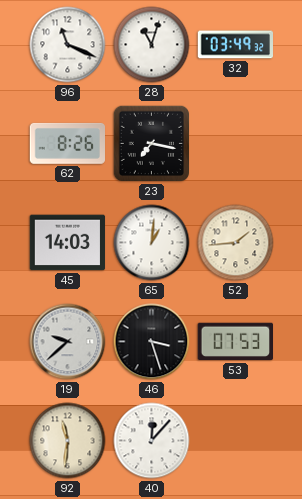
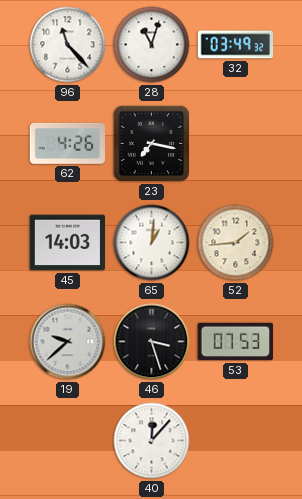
96: 11:19 -> 11:23
62: 8:26 -> 4:26
92: 11:31 -> none
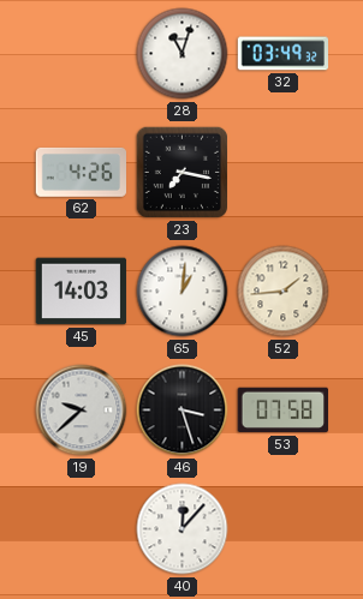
96: 11:23 -> none
53: 07:53 -> 07:58
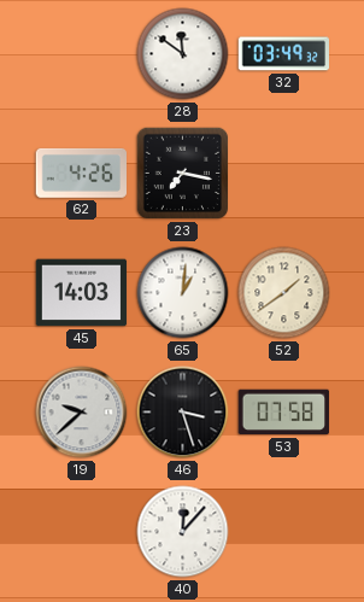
28: 11:03 -> 11:51
52: 1:44 -> 1:39
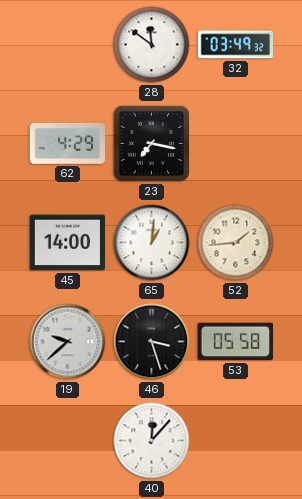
62: 4:26 -> 4:29
45: 14:03 -> 14:00
52: 1:39 -> 1:44
53: 07:58 -> 05:58
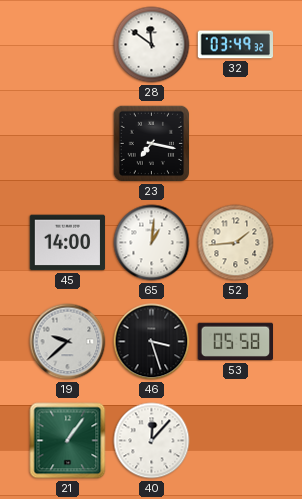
62: 4:29 -> none
21: none -> 1:06
